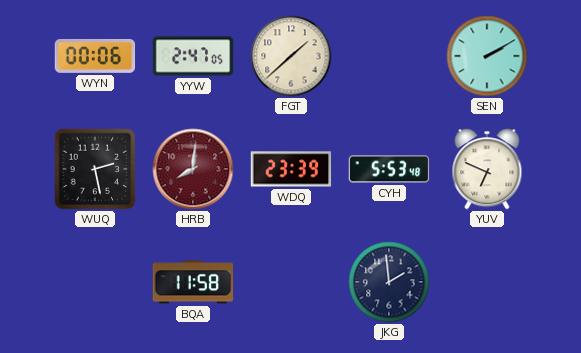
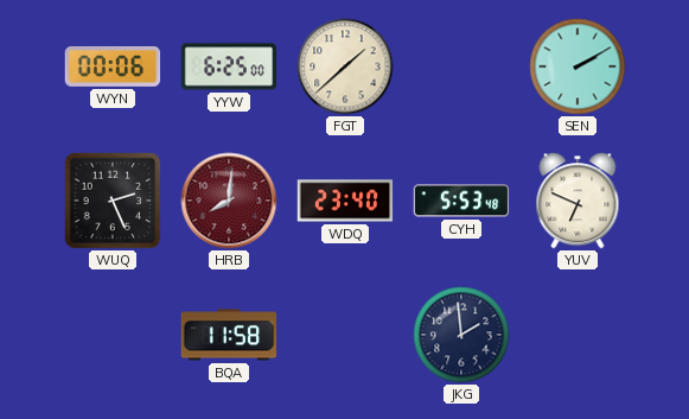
YYW: 2:47 -> 6:25
WUQ: 2:28 -> 2:26
WDQ: 23:39 -> 23:40
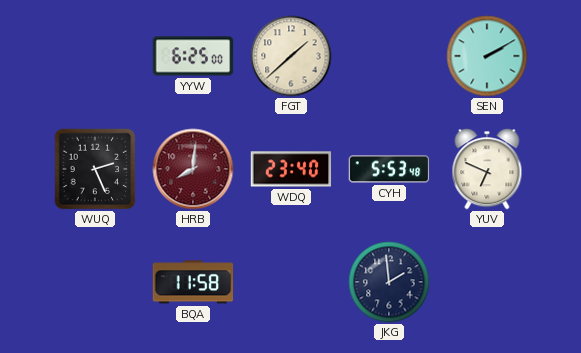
WYN: 00:06 -> none
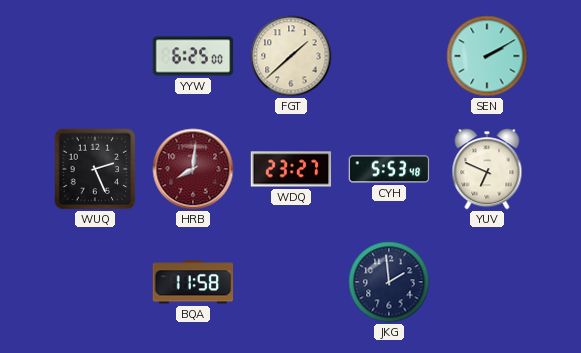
WDQ: 23:40 -> 23:27
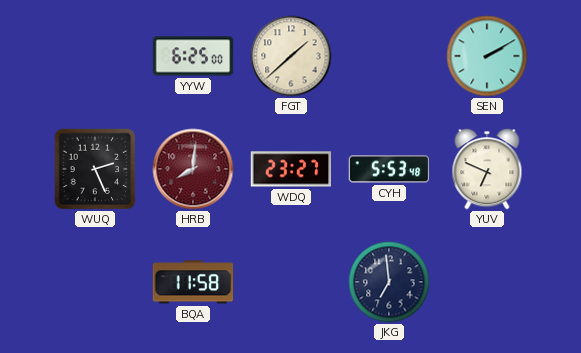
JKG: 1:59 -> 6:59
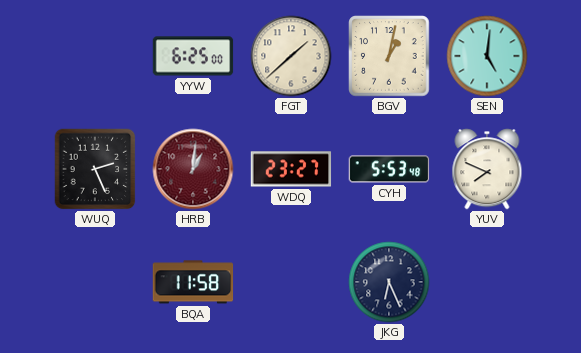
BGV: none -> 1:02
SEN: 2:10 -> 5:01
HRB: 8:01 -> 1:01
YUV: 6:49 -> 7:49
JKG: 6:59 -> 6:26
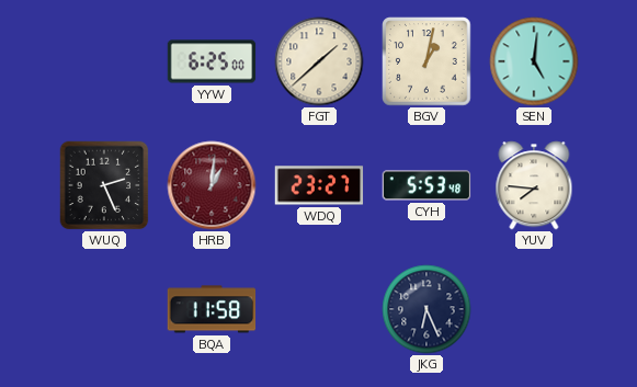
YUV: 7:49 -> 7:46
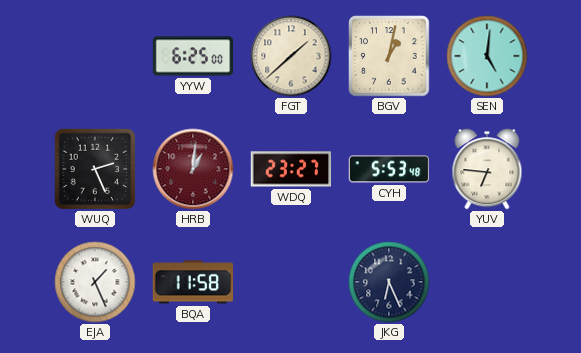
YUV: 7:46 -> 6:46
EJA: none -> 1:26
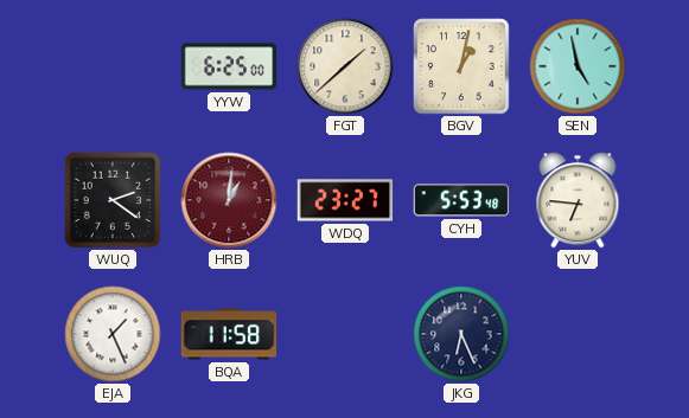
SEN: 5:01 -> 4:58
WUQ: 2:26 -> 2:21
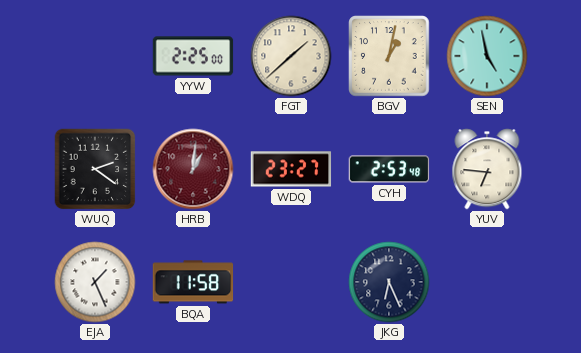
YYW: 6:25 -> 2:25
CYH: 5:53 -> 2:53
